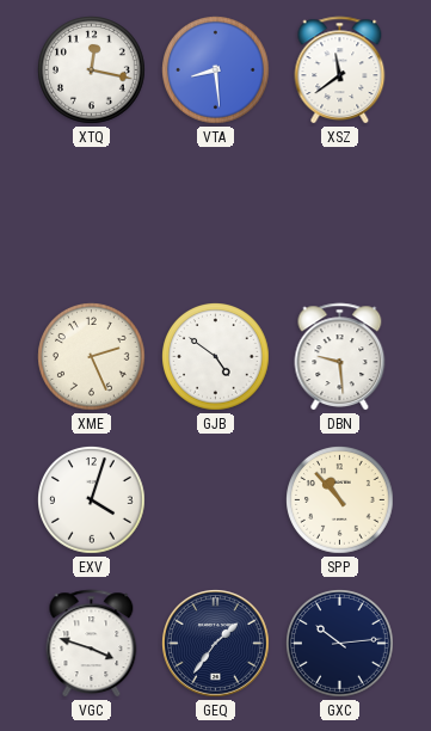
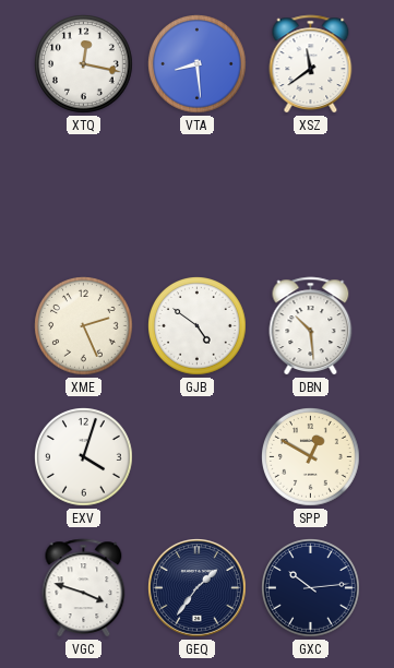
DBN: 9:29 -> 10:29
SPP: 10:53 -> 12:50
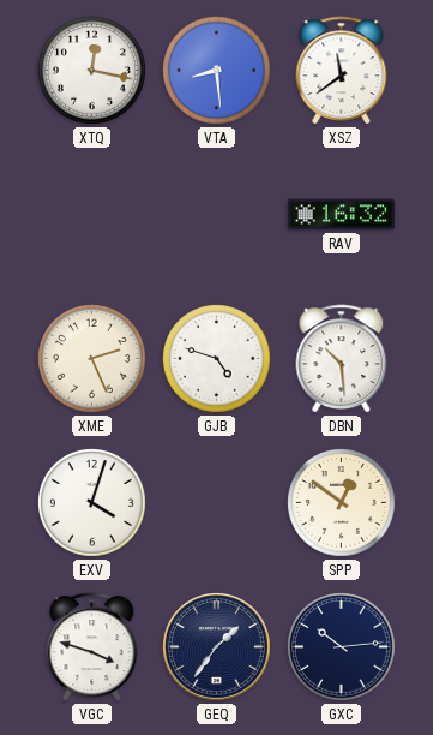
RAV: none -> 16:32
GJB: 4:51 -> 4:48
SPP: 12:50 -> 12:51
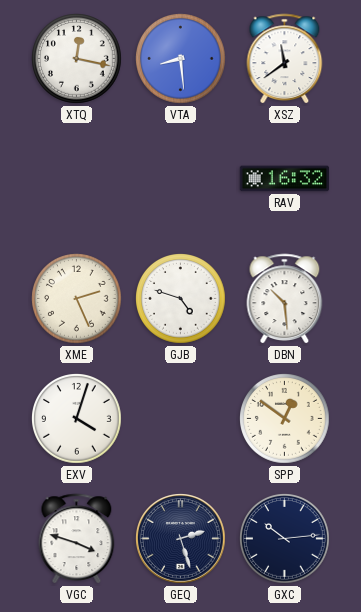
GEQ: 1:36 -> 2:27
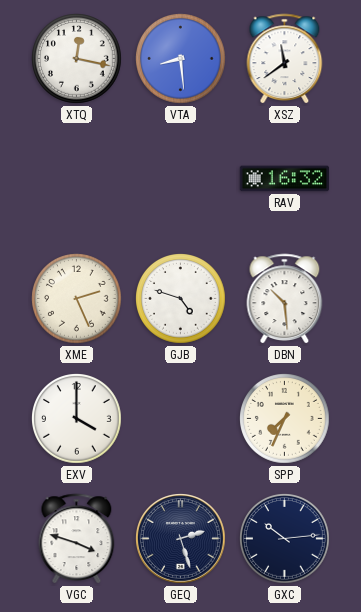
EXV: 4:03 -> 4:00
SPP: 12:51 -> 7:34
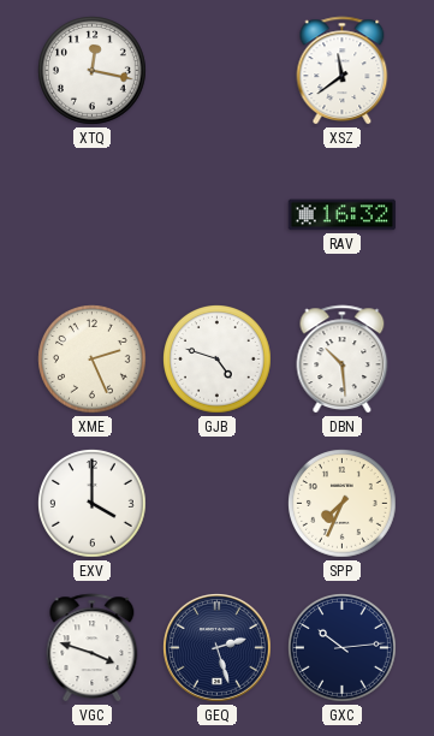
VTA: 8:29 -> none
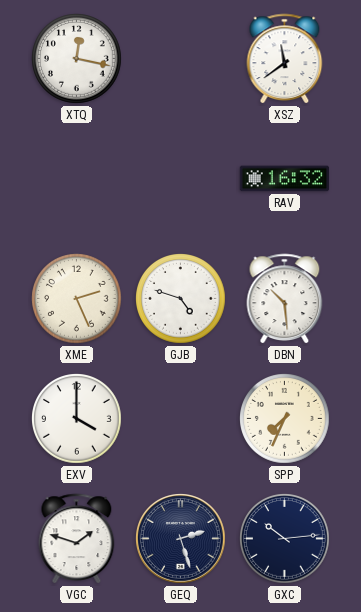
VGC: 3:48 -> 1:48
